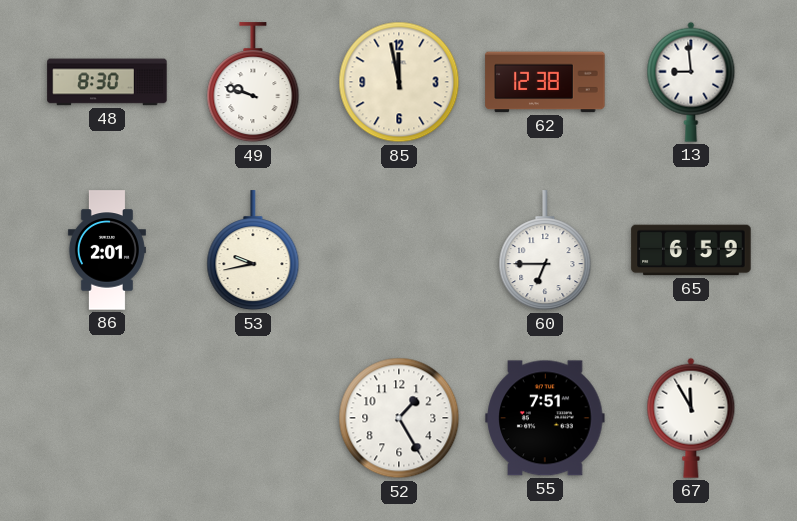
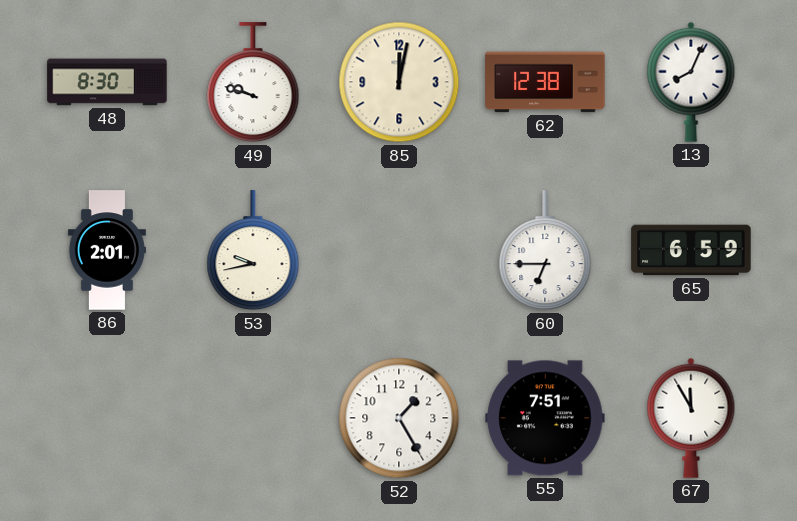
85: 11:58 -> 12:02
13: 8:59 -> 8:04
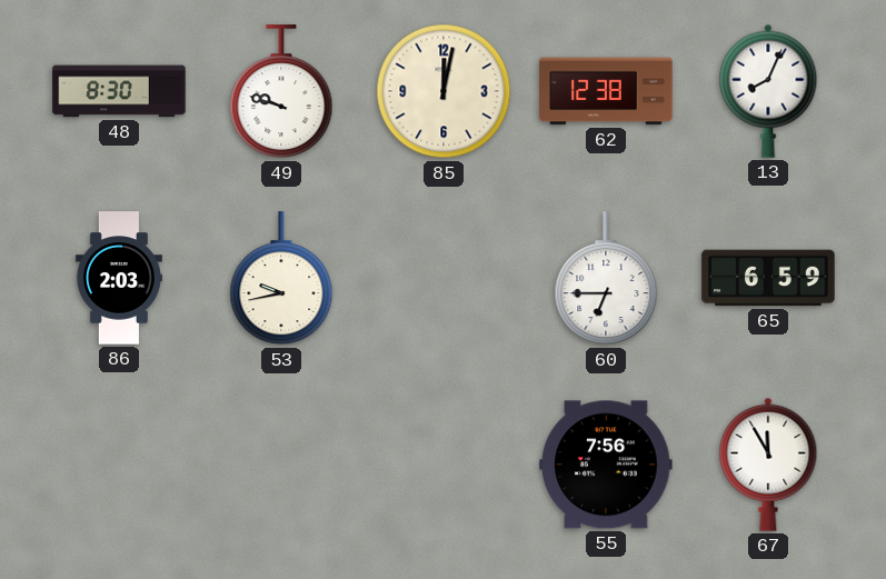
86: 2:01 -> 2:03
52: 1:25 -> none
55: 7:51 -> 7:56
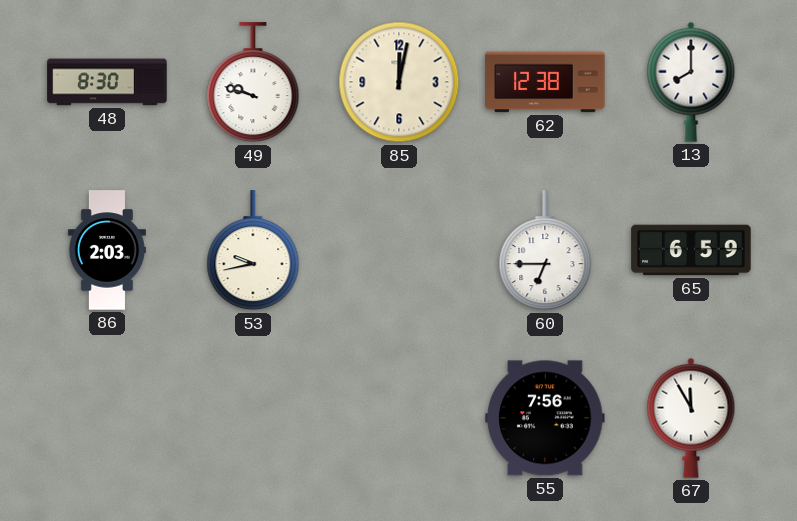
13: 8:04 -> 8:00
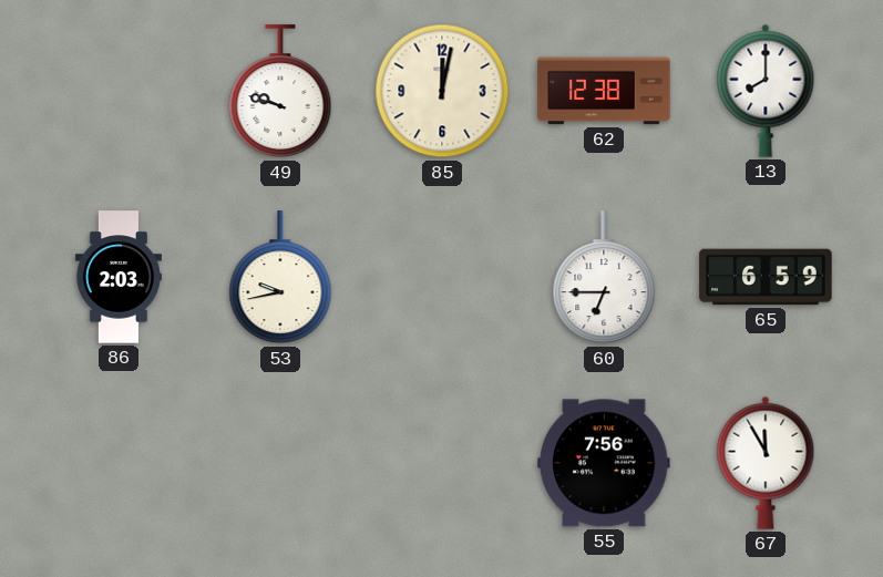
48: 8:30 -> none
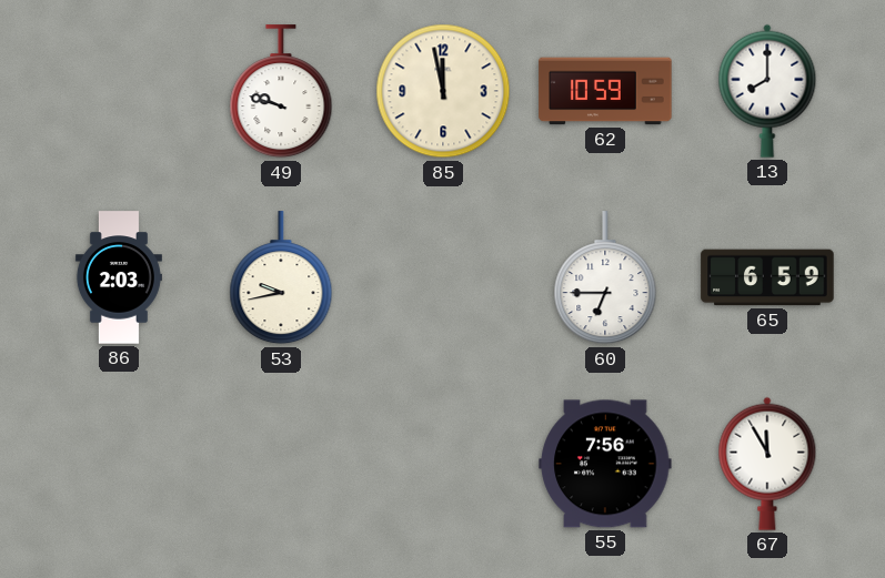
85: 12:02 -> 11:58
62: 12:38 -> 10:59
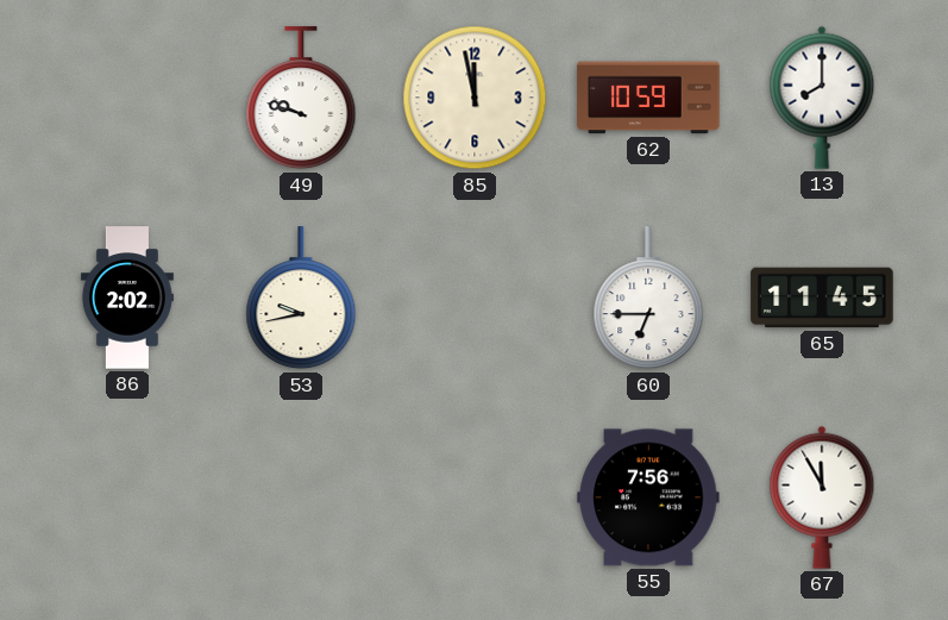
86: 2:03 -> 2:02
65: 6:59 -> 11:45
